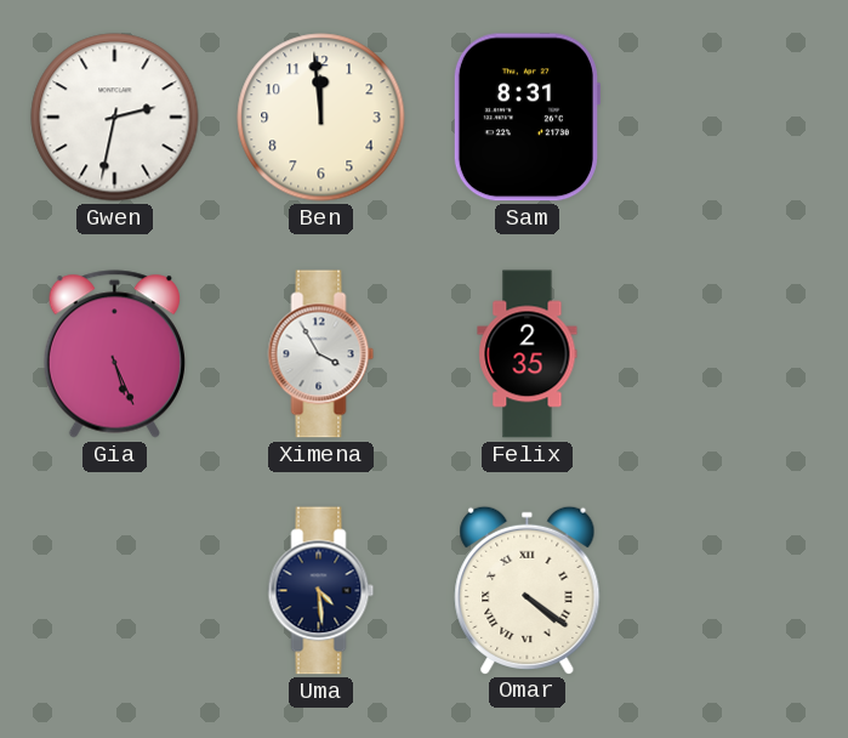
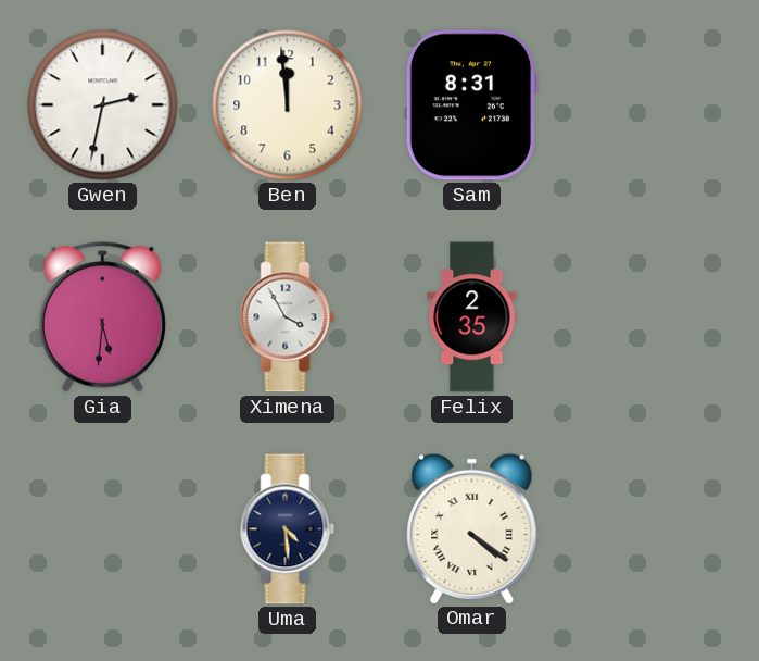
Gia: 5:26 -> 5:31
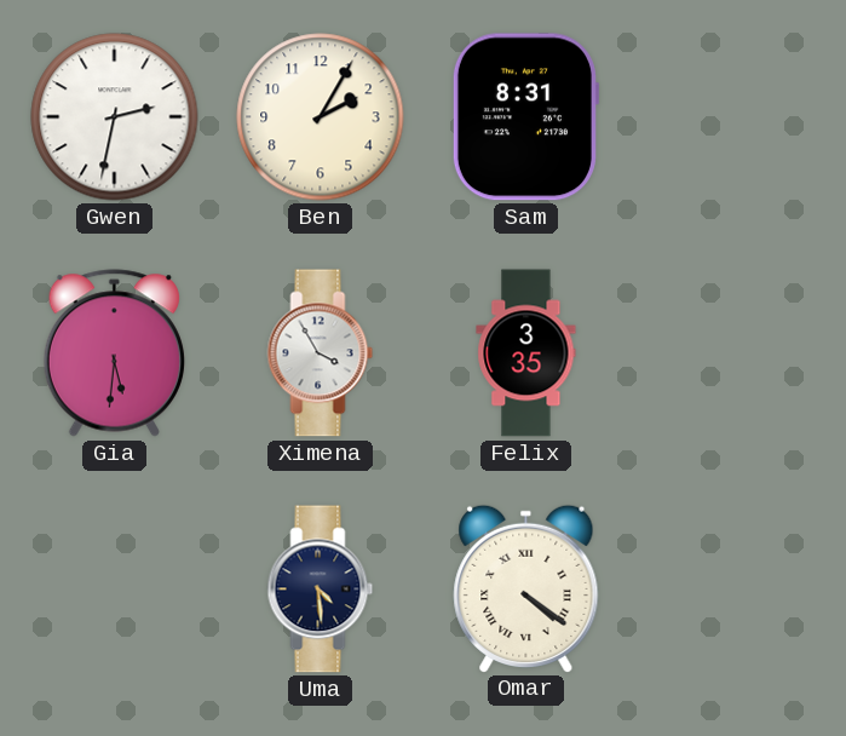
Ben: 11:59 -> 2:05
Felix: 2:35 -> 3:35
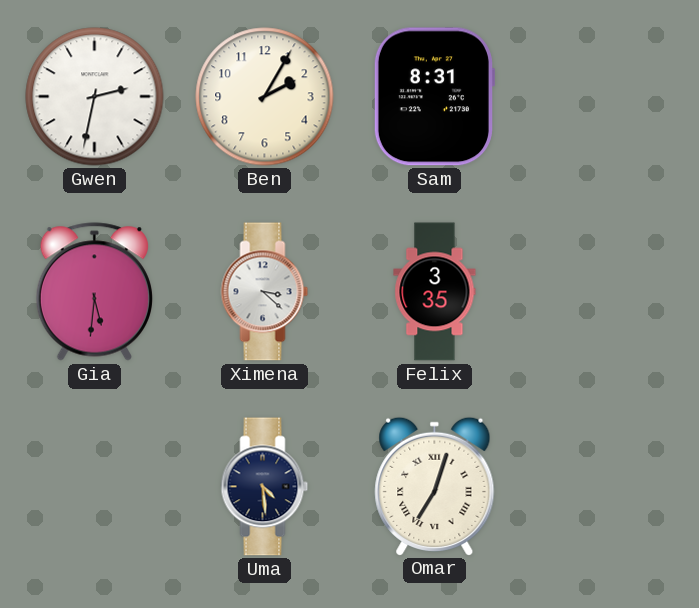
Ximena: 3:55 -> 3:22
Omar: 4:21 -> 7:03
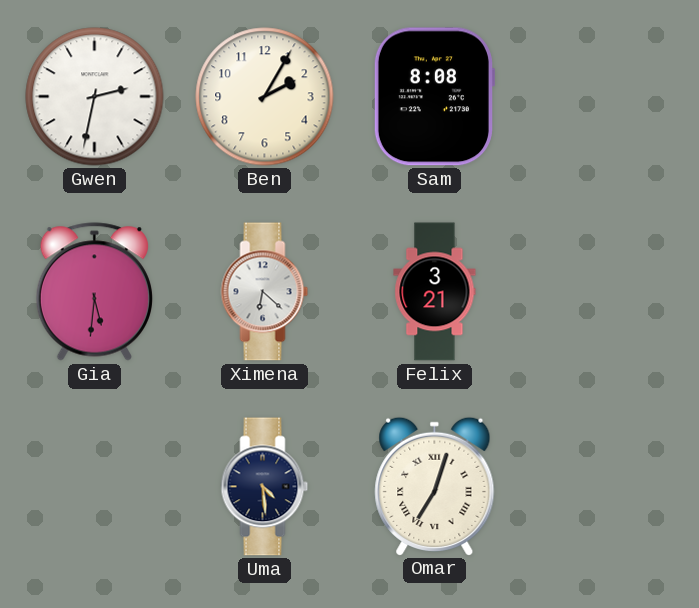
Sam: 8:31 -> 8:08
Ximena: 3:22 -> 6:22
Felix: 3:35 -> 3:21
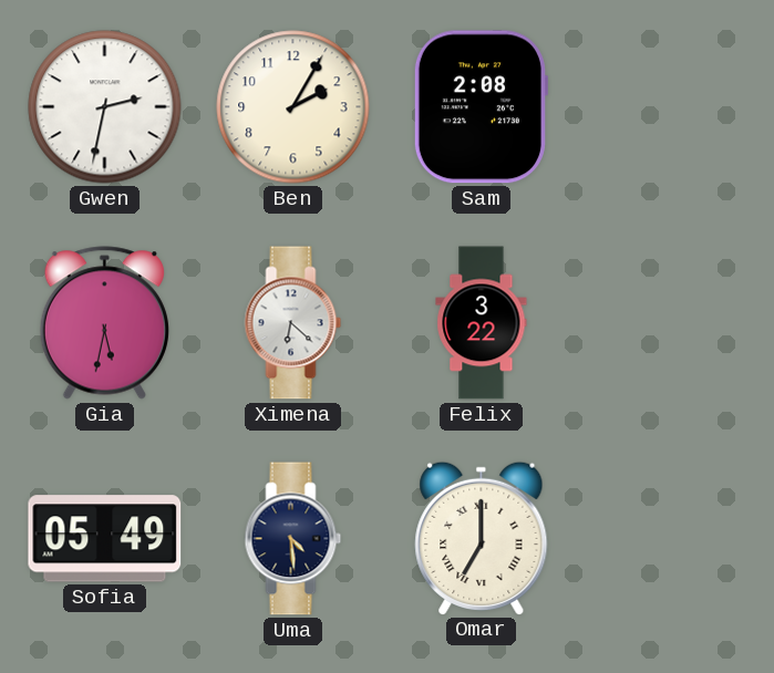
Sam: 8:08 -> 2:08
Gia: 5:31 -> 5:32
Felix: 3:21 -> 3:22
Sofia: none -> 05:49
Omar: 7:03 -> 7:00
